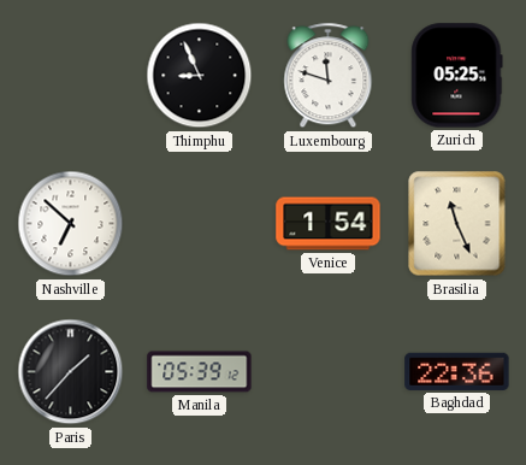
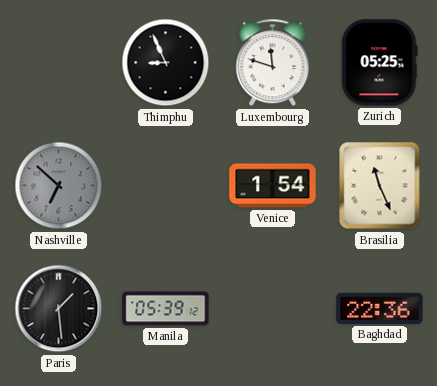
Nashville dial: white -> grey
Paris: 1:37 -> 1:29
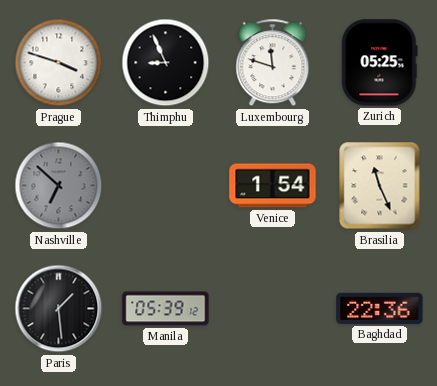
Prague: none -> 3:48
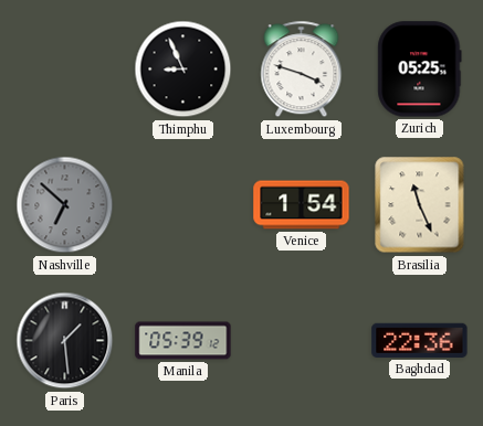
Prague: 3:48 -> none
Luxembourg: 11:48 -> 3:48
